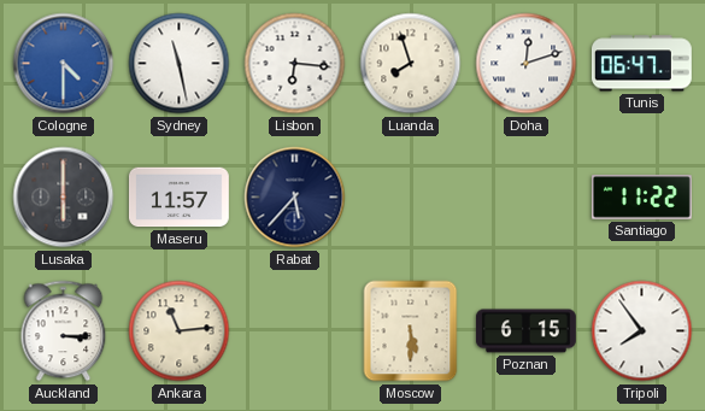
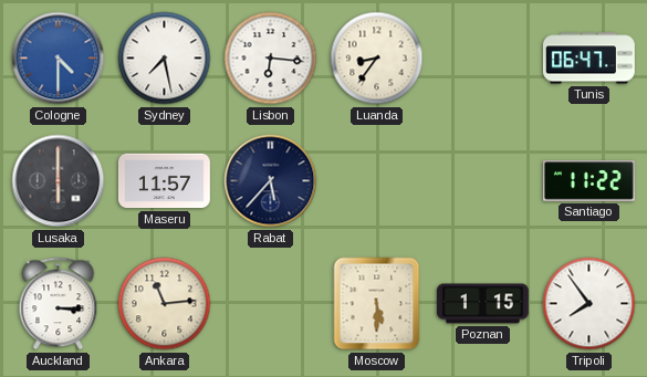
Sydney: 11:28 -> 7:28
Luanda: 7:57 -> 8:36
Doha: 12:12 -> none
Poznan: 6:15 -> 1:15
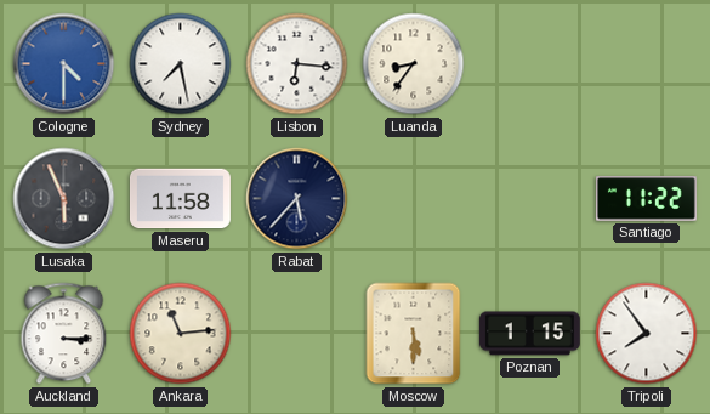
Tunis: 06:47 -> none
Lusaka: 6:00 -> 5:56
Maseru: 11:57 -> 11:58
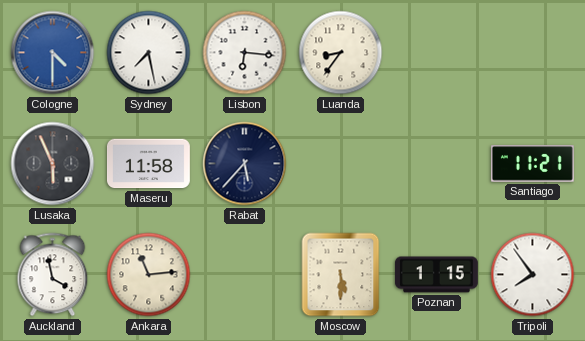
Santiago: 11:22 -> 11:21
Auckland: 3:15 -> 3:58
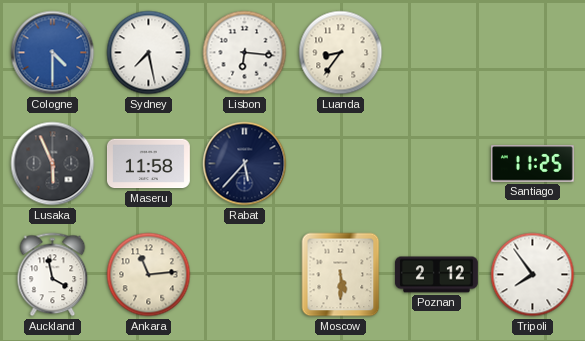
Santiago: 11:21 -> 11:25
Poznan: 1:15 -> 2:12
